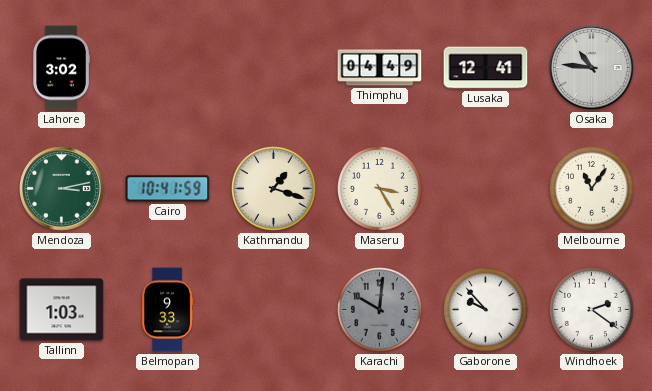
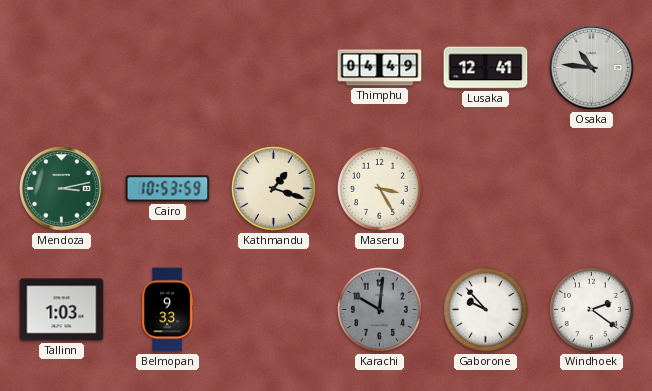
Lahore: 3:02 -> none
Cairo: 10:41 -> 10:53
Melbourne: 11:06 -> none
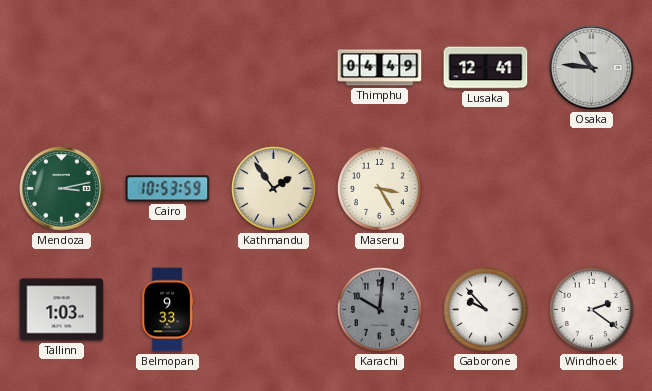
Kathmandu: 1:18 -> 1:54
